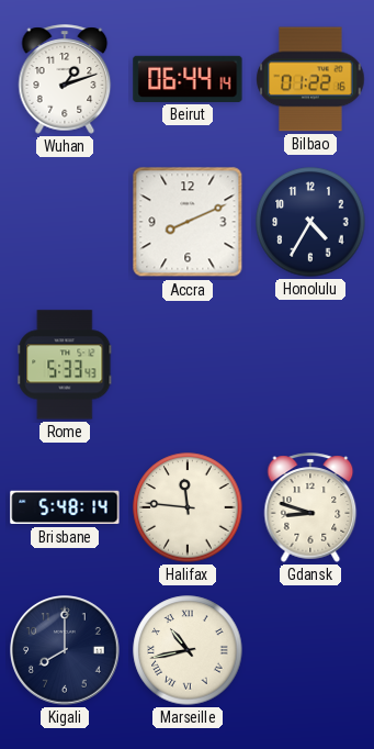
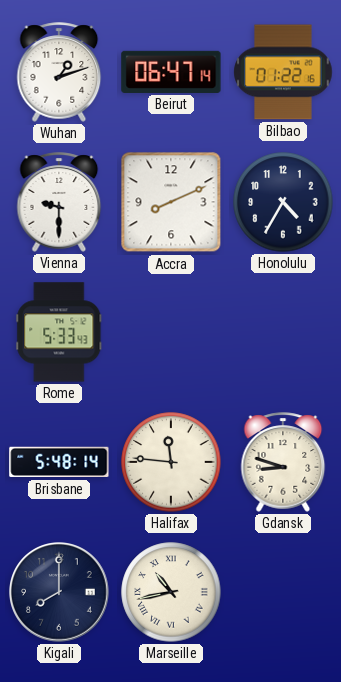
Beirut: 06:44 -> 06:47
Vienna: none -> 9:30
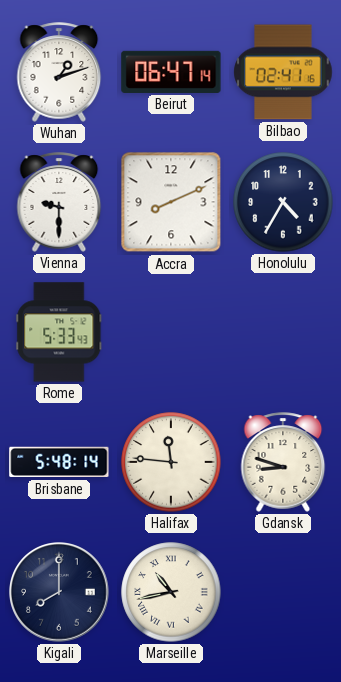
Bilbao: 01:22 -> 02:41
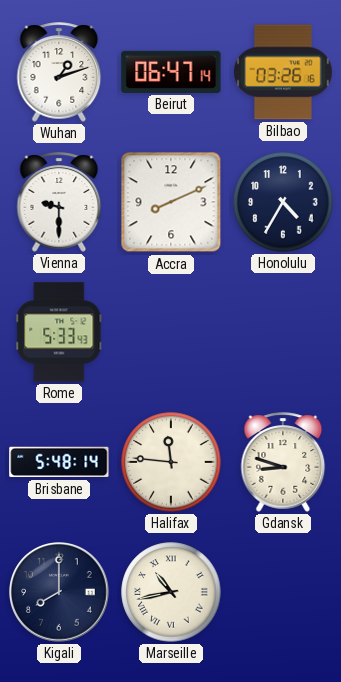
Bilbao: 02:41 -> 03:26
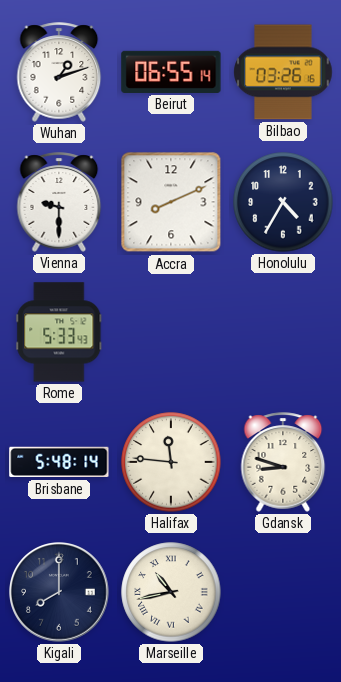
Beirut: 06:47 -> 06:55
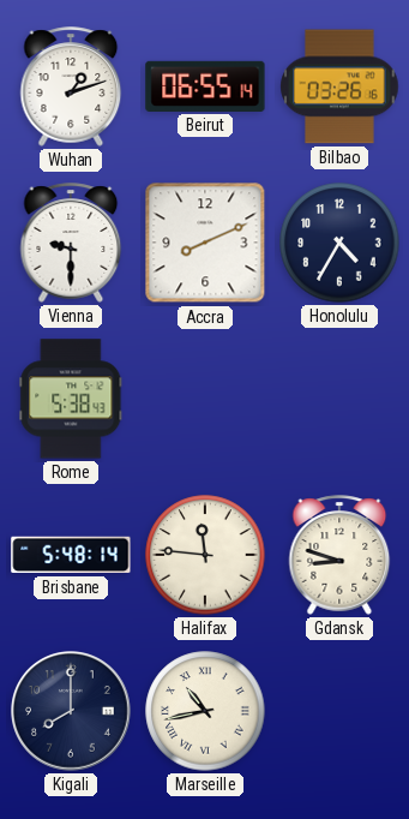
Rome: 5:33 -> 5:38
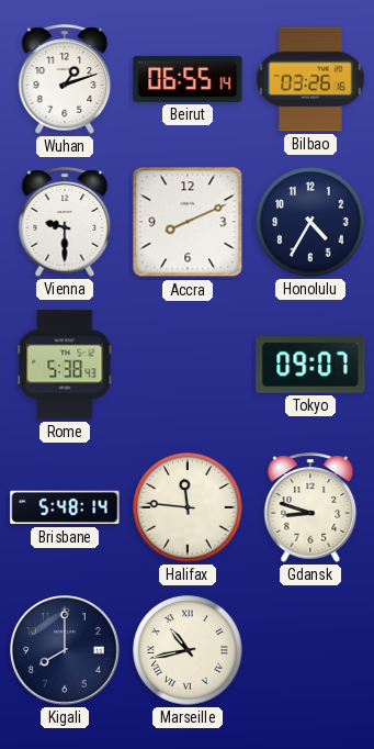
Tokyo: none -> 09:07
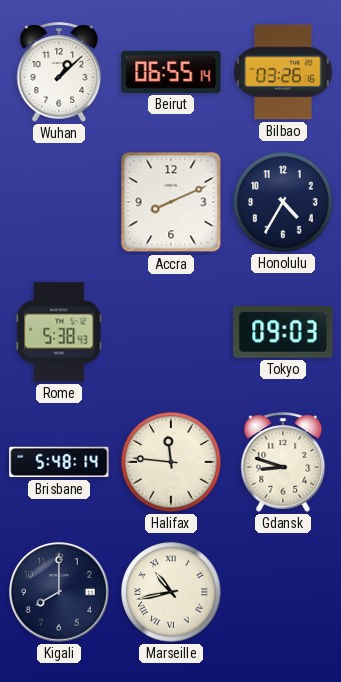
Wuhan: 1:12 -> 1:08
Vienna: 9:30 -> none
Tokyo: 09:07 -> 09:03
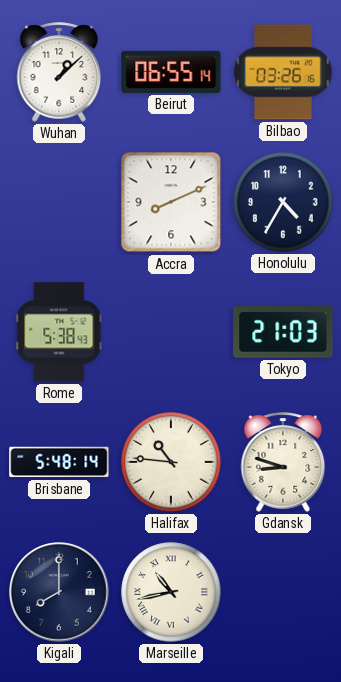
Tokyo: 09:03 -> 21:03
Halifax: 11:46 -> 10:46
